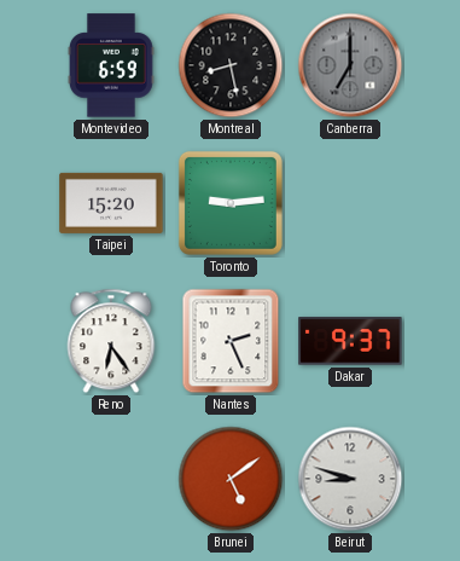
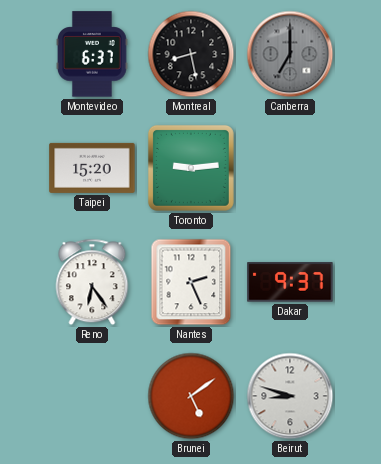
Montevideo: 6:59 -> 6:37
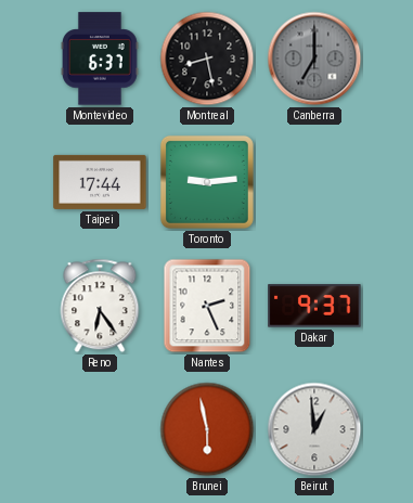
Taipei: 15:20 -> 17:44
Brunei: 5:09 -> 5:58
Beirut: 8:48 -> 12:59
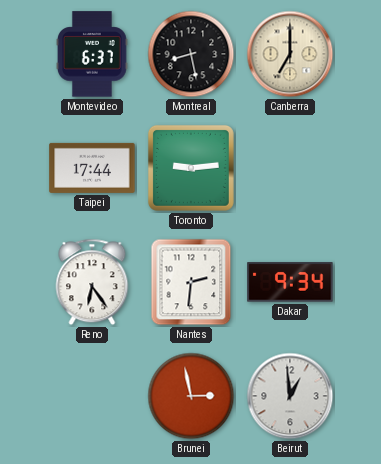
Canberra dial: grey -> cream
Nantes: 2:26 -> 2:31
Dakar: 9:37 -> 9:34
Brunei: 5:58 -> 2:58
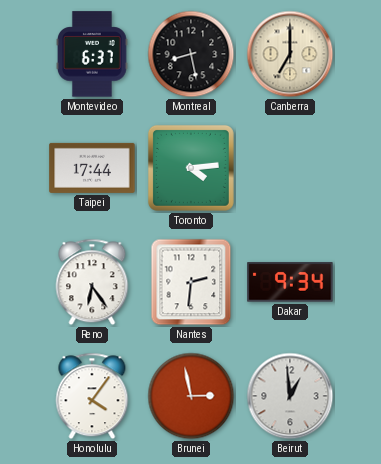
Toronto: 9:14 -> 4:14
Honolulu: none -> 4:06
